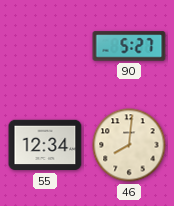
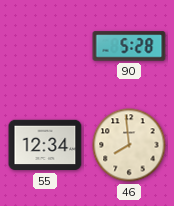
90: 5:27 -> 5:28
46: 8:01 -> 7:59
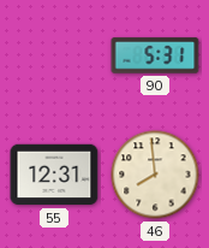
90: 5:28 -> 5:31
55: 12:34 -> 12:31
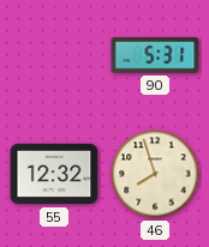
55: 12:31 -> 12:32
46: 7:59 -> 7:57
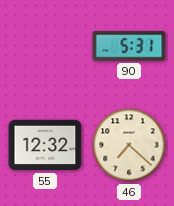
46: 7:57 -> 7:22
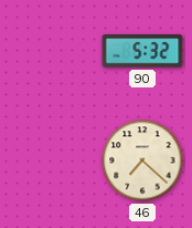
90: 5:31 -> 5:32
55: 12:32 -> none
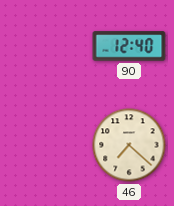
90: 5:32 -> 12:40
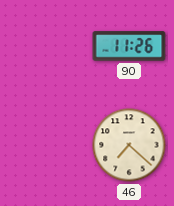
90: 12:40 -> 11:26
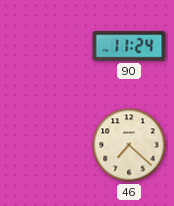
90: 11:26 -> 11:24
